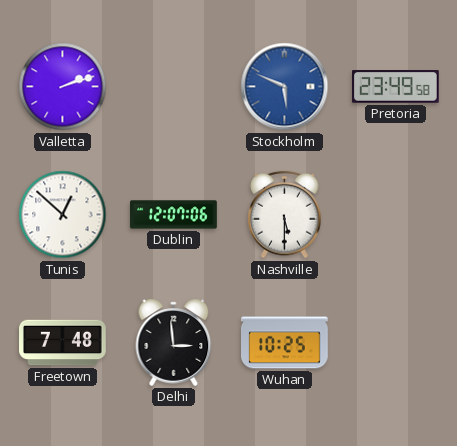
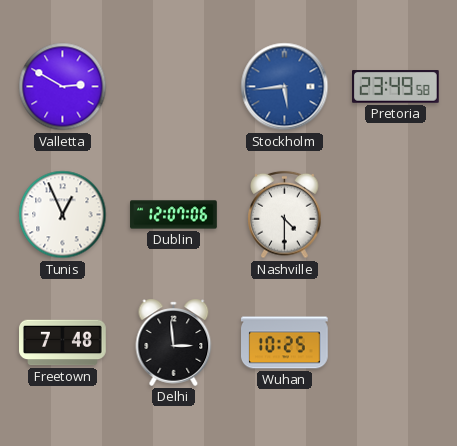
Valletta: 2:12 -> 2:50
Stockholm: 5:49 -> 5:44
Tunis: 12:52 -> 12:56
Nashville: 5:30 -> 4:30
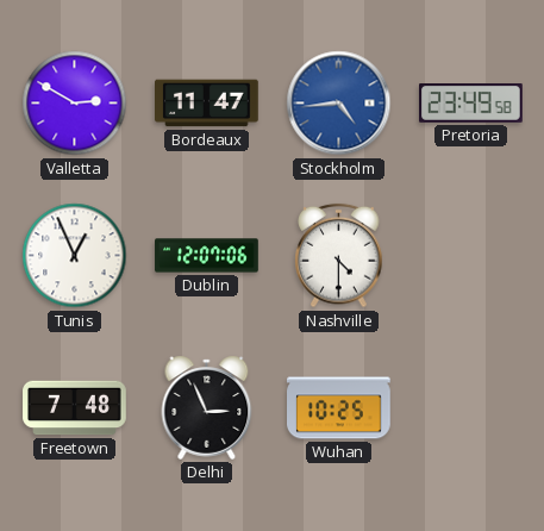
Bordeaux: none -> 11:47
Stockholm: 5:44 -> 4:44
Delhi: 2:59 -> 2:56
